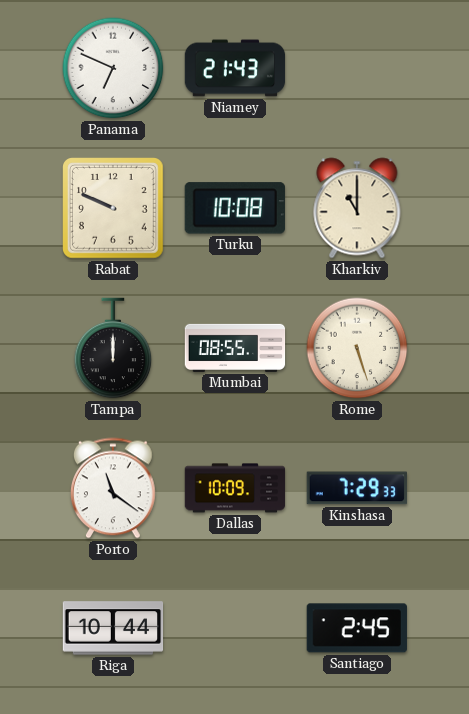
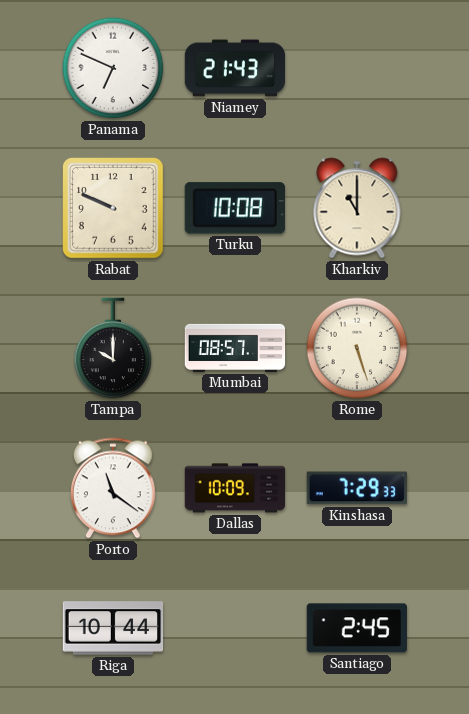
Tampa: 12:00 -> 10:00
Mumbai: 08:55 -> 08:57
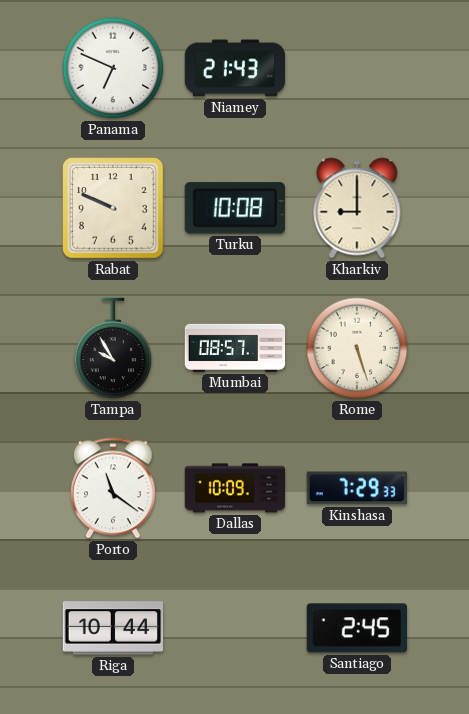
Kharkiv: 11:00 -> 9:00
Tampa: 10:00 -> 9:55
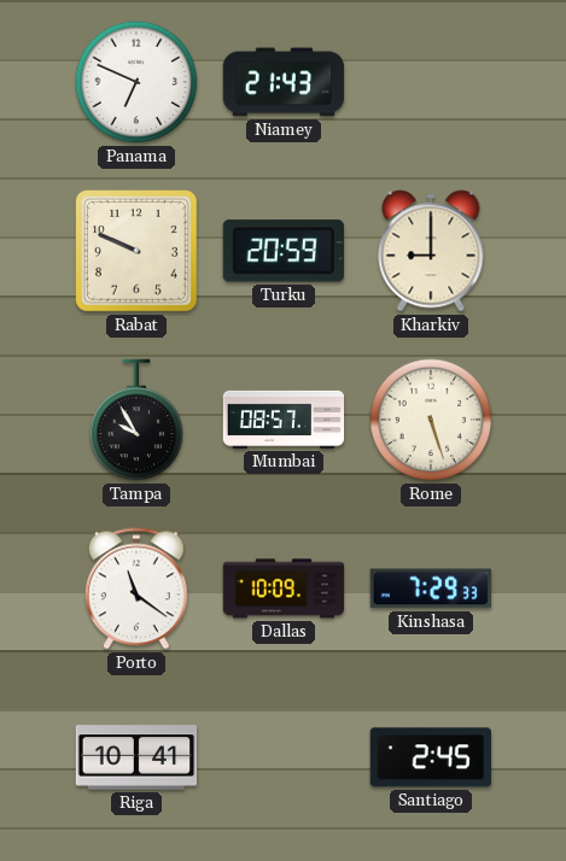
Turku: 10:08 -> 20:59
Riga: 10:44 -> 10:41
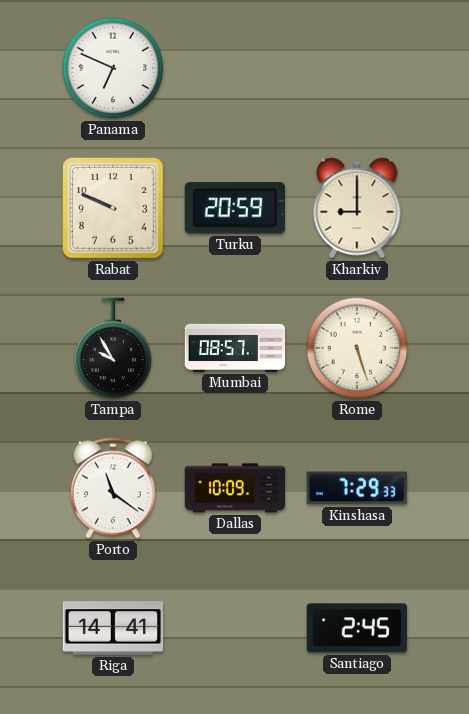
Niamey: 21:43 -> none
Riga: 10:41 -> 14:41
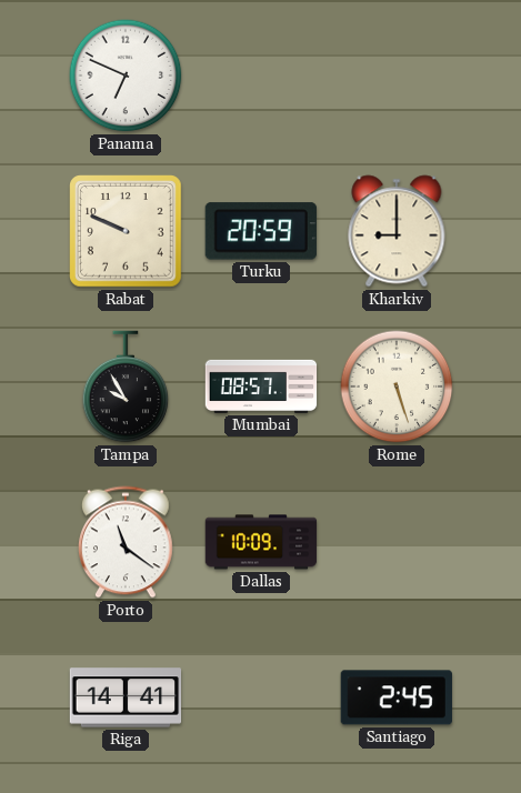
Kinshasa: 7:29 -> none
